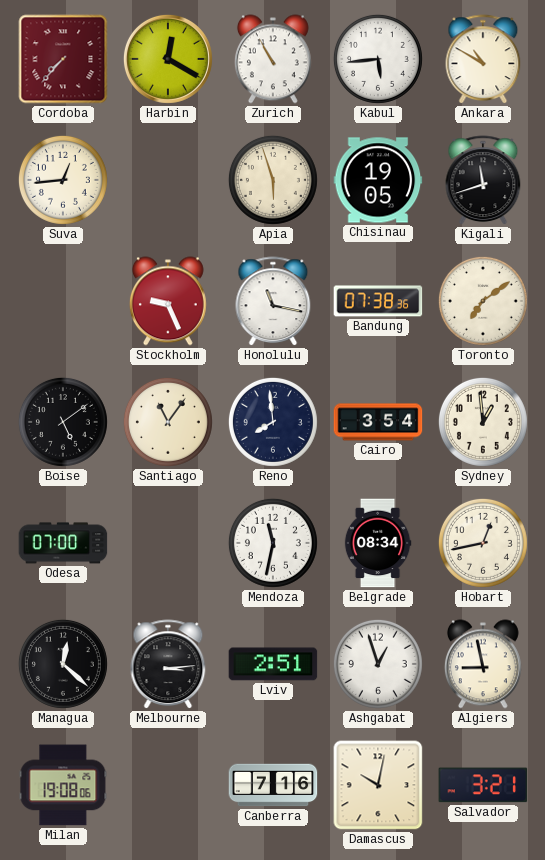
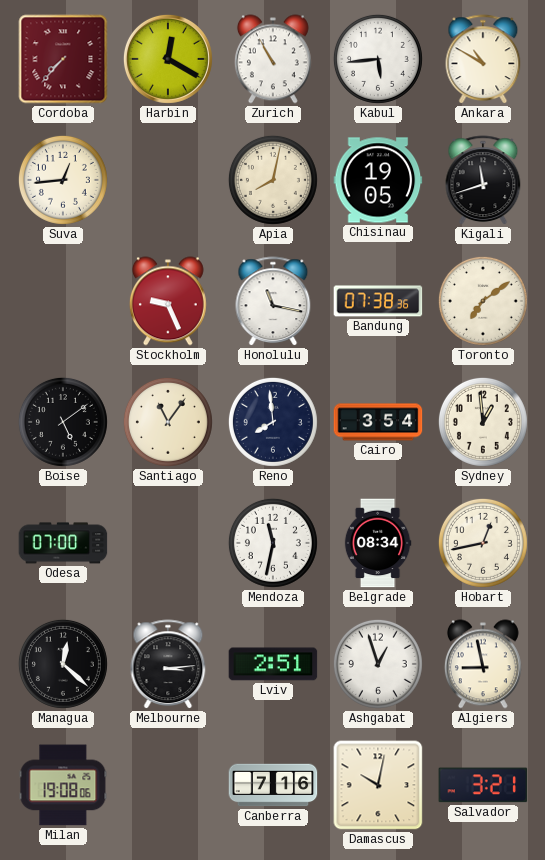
Apia: 5:57 -> 8:02
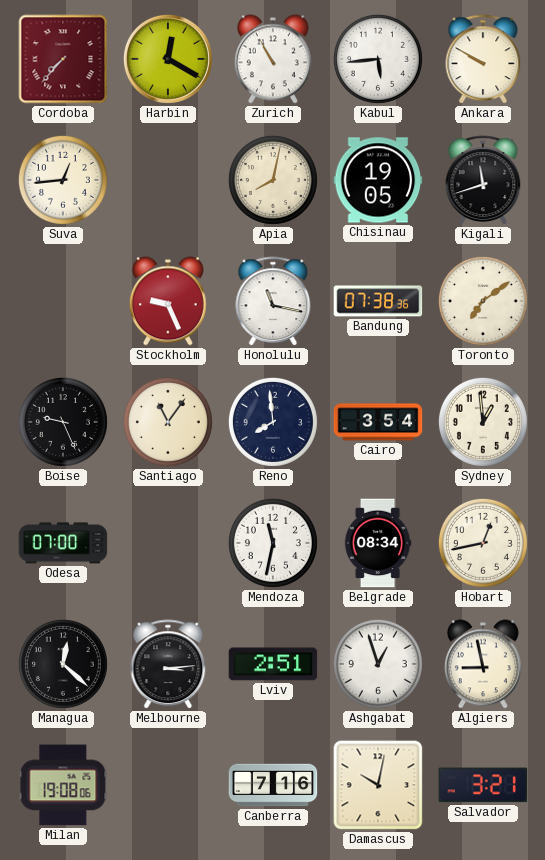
Ankara: 10:50 -> 9:50
Boise: 5:09 -> 9:26
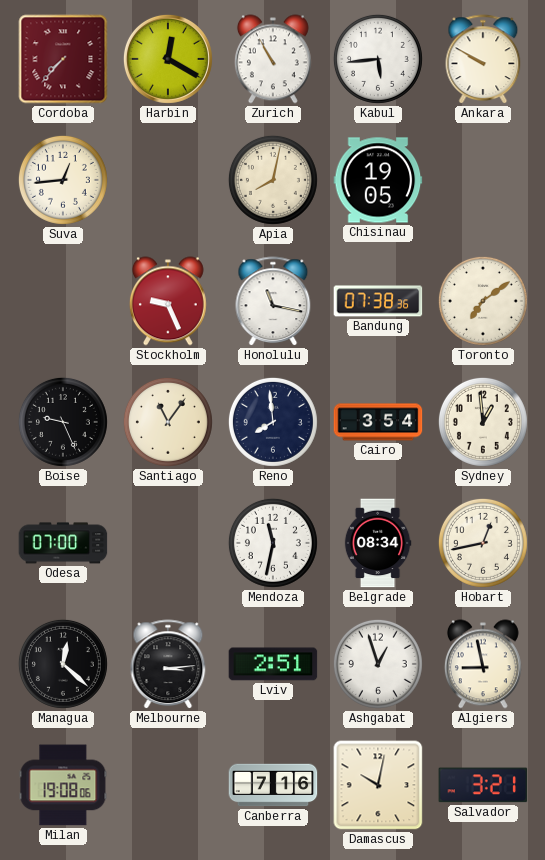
Kigali: 11:42 -> none
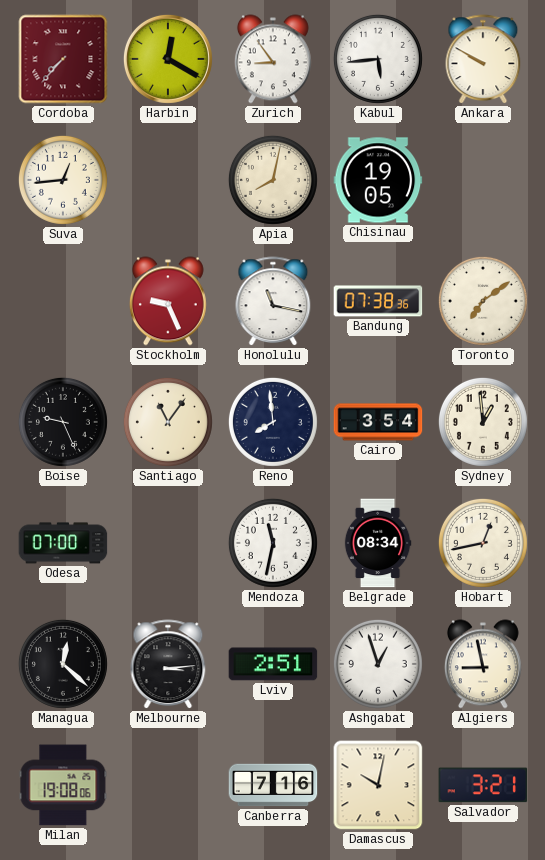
Zurich: 10:55 -> 8:54
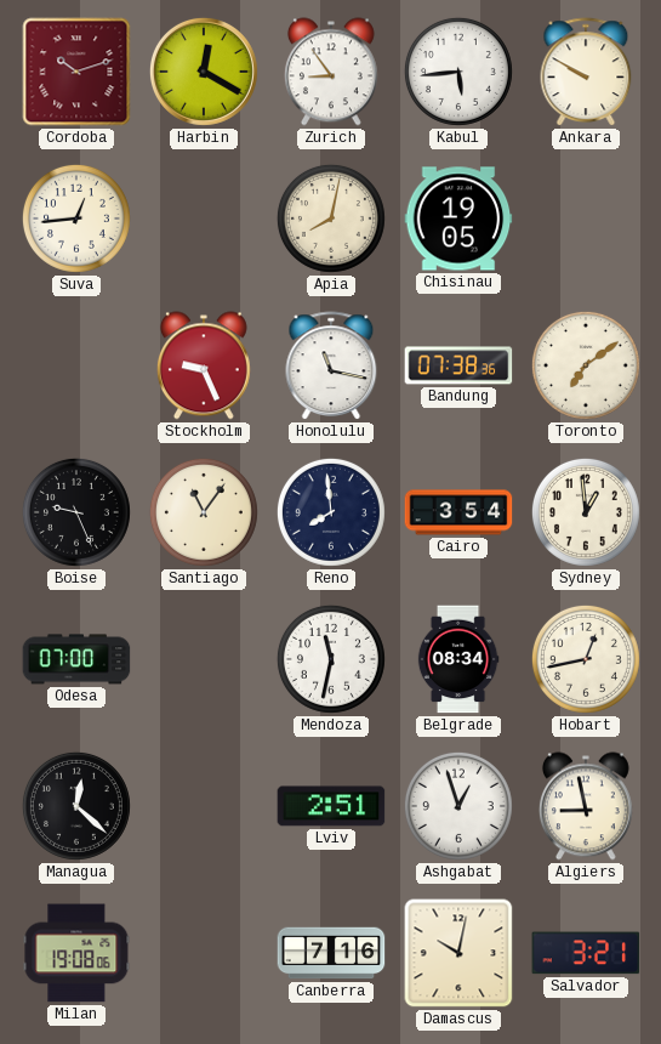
Cordoba: 7:37 -> 10:12
Melbourne: 3:14 -> none
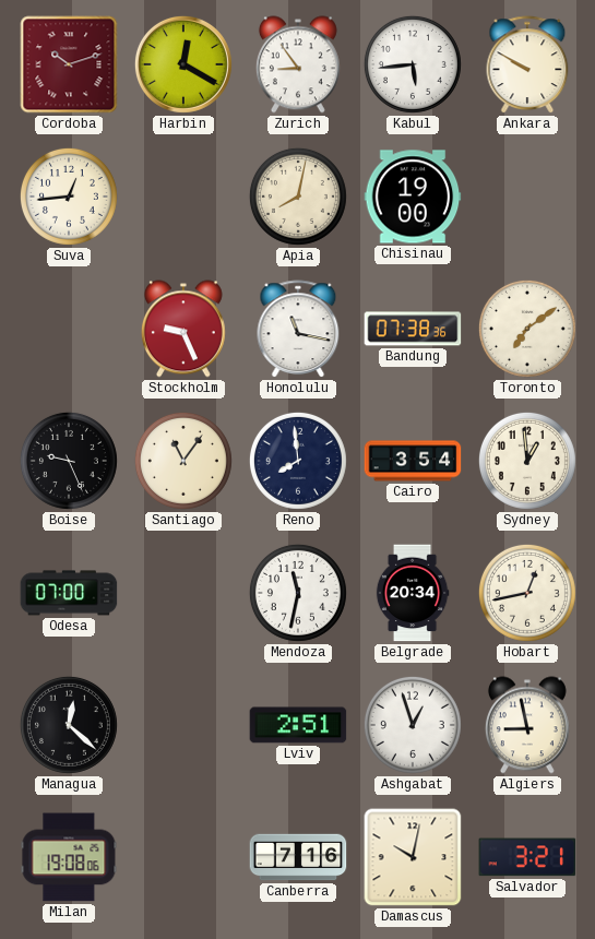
Chisinau: 19:05 -> 19:00
Belgrade: 08:34 -> 20:34
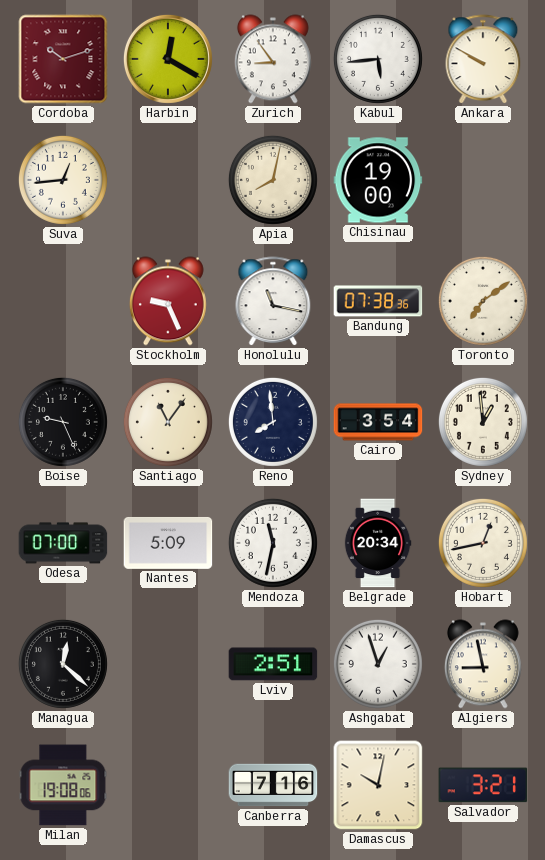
Nantes: none -> 5:09
